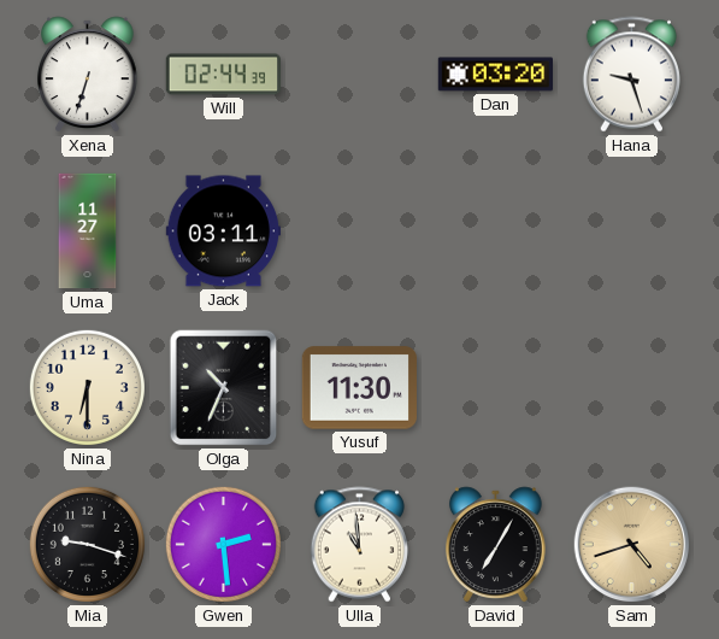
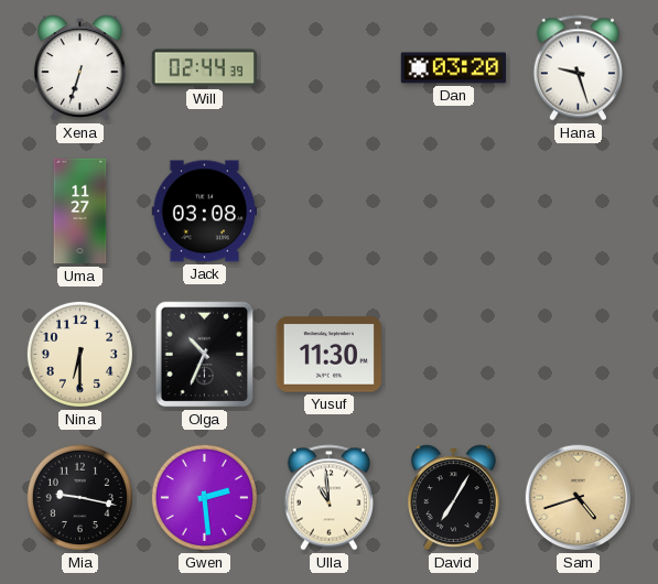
Jack: 03:11 -> 03:08
Mia: 9:18 -> 9:17
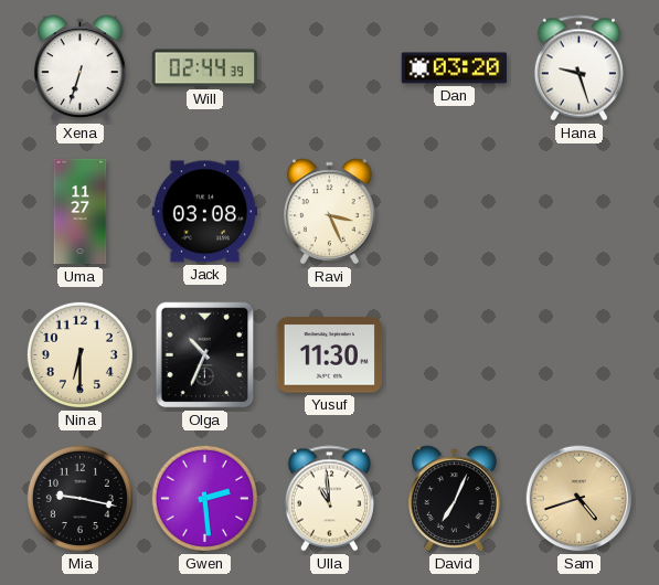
Ravi: none -> 3:26
David: 7:05 -> 7:04
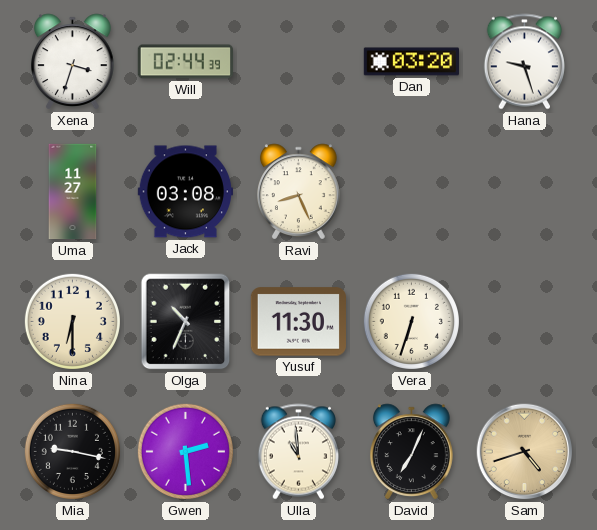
Xena: 6:33 -> 3:33
Ravi: 3:26 -> 8:26
Vera: none -> 6:33
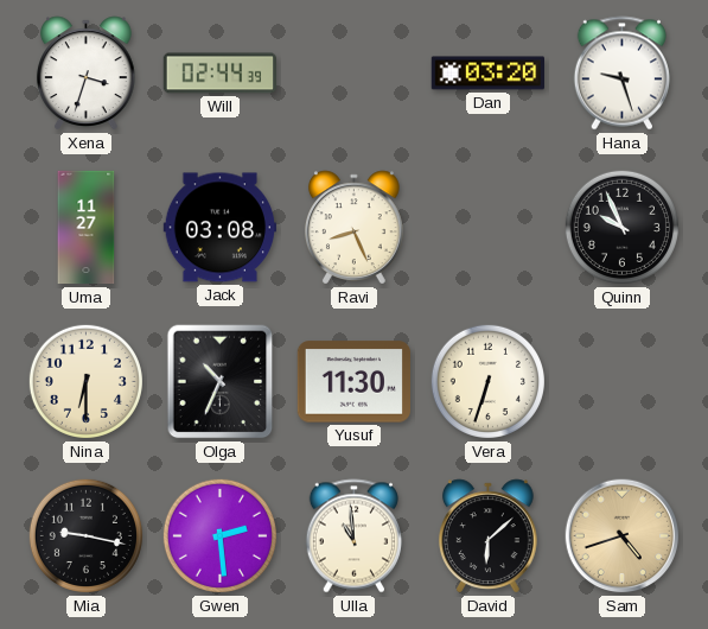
Quinn: none -> 9:56
David: 7:04 -> 6:08
